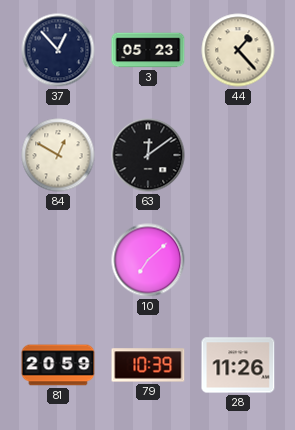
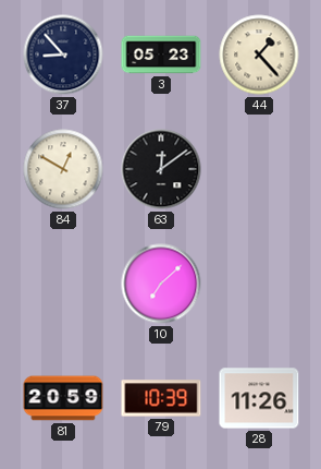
37: 12:53 -> 8:53
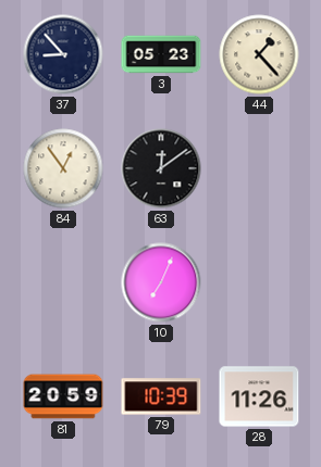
84: 12:50 -> 12:54
10: 7:08 -> 7:04
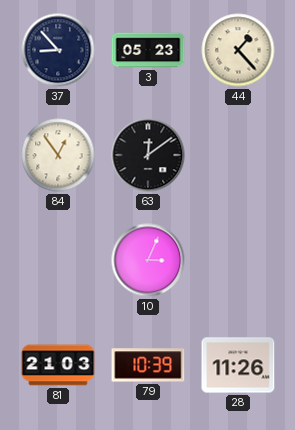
10: 7:04 -> 3:04
81: 20:59 -> 21:03
